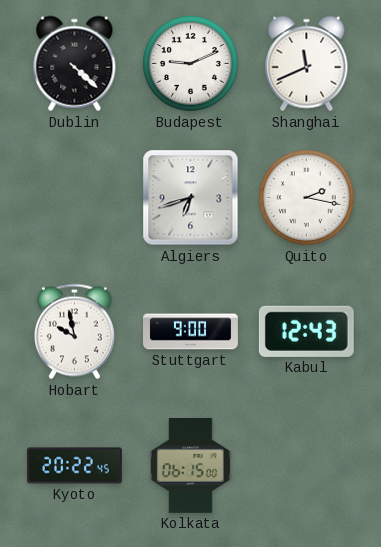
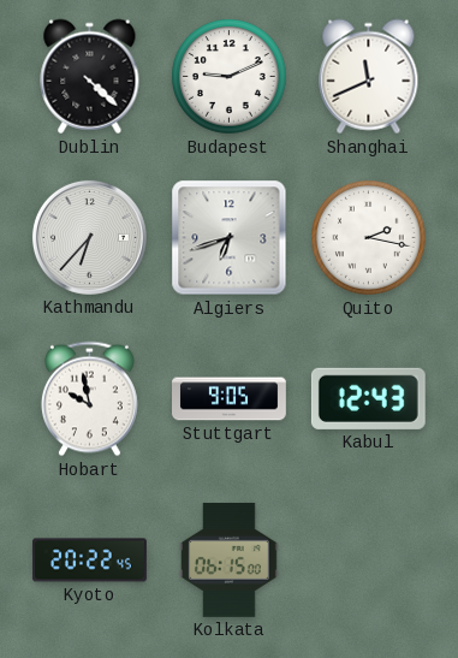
Kathmandu: none -> 6:37
Stuttgart: 9:00 -> 9:05
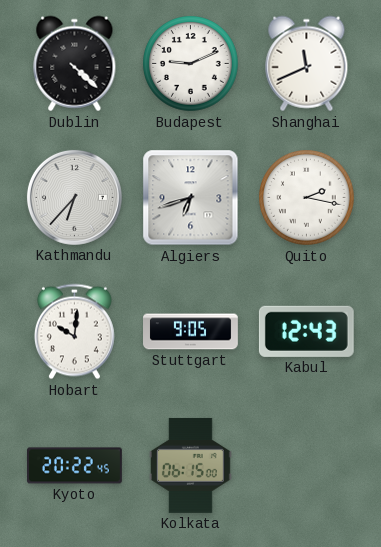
Hobart: 9:58 -> 10:01
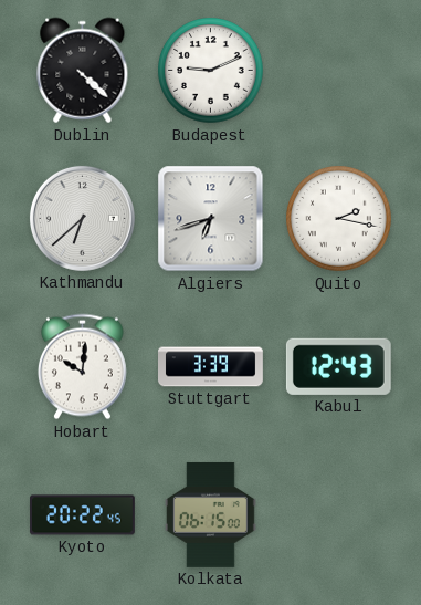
Shanghai: 11:41 -> none
Kathmandu: 6:37 -> 6:38
Stuttgart: 9:05 -> 3:39
